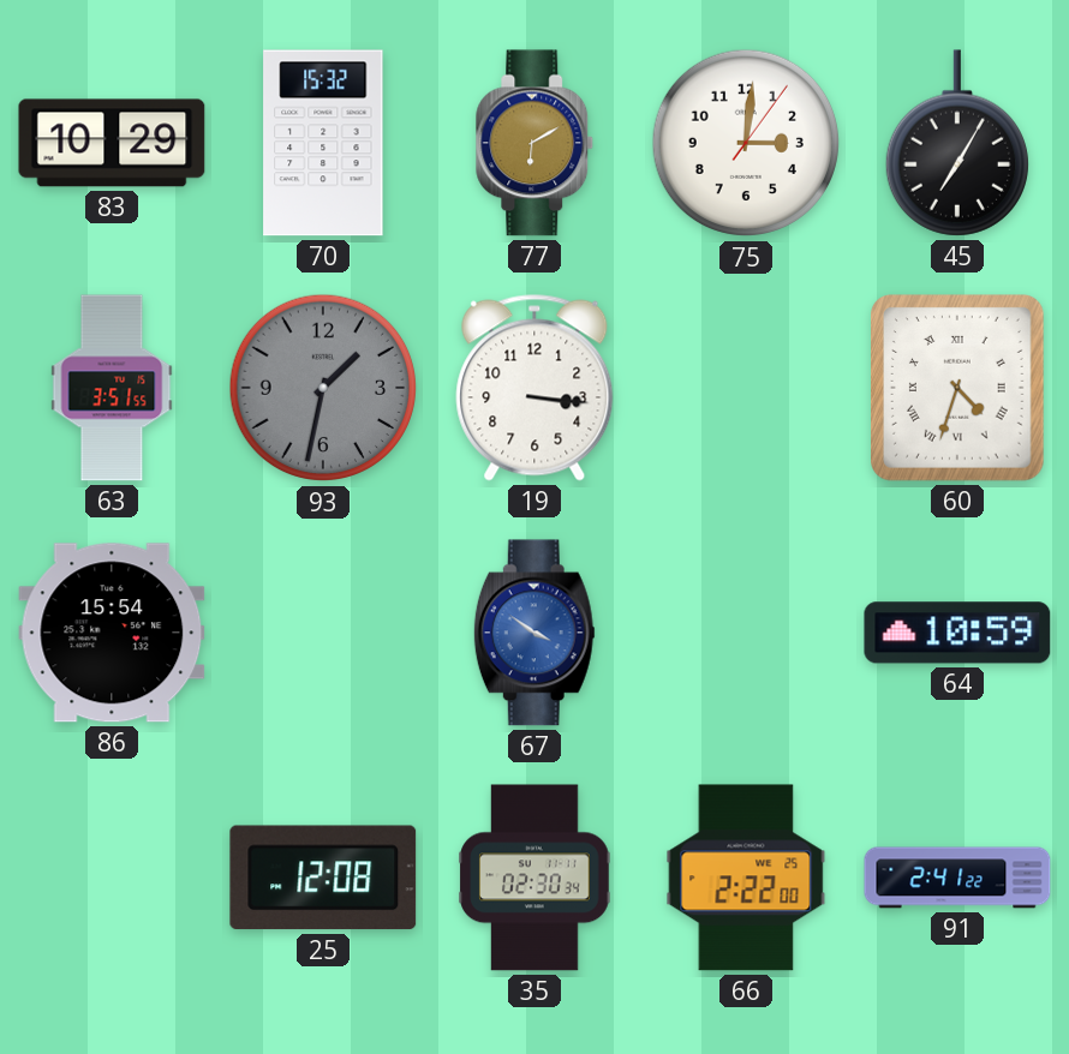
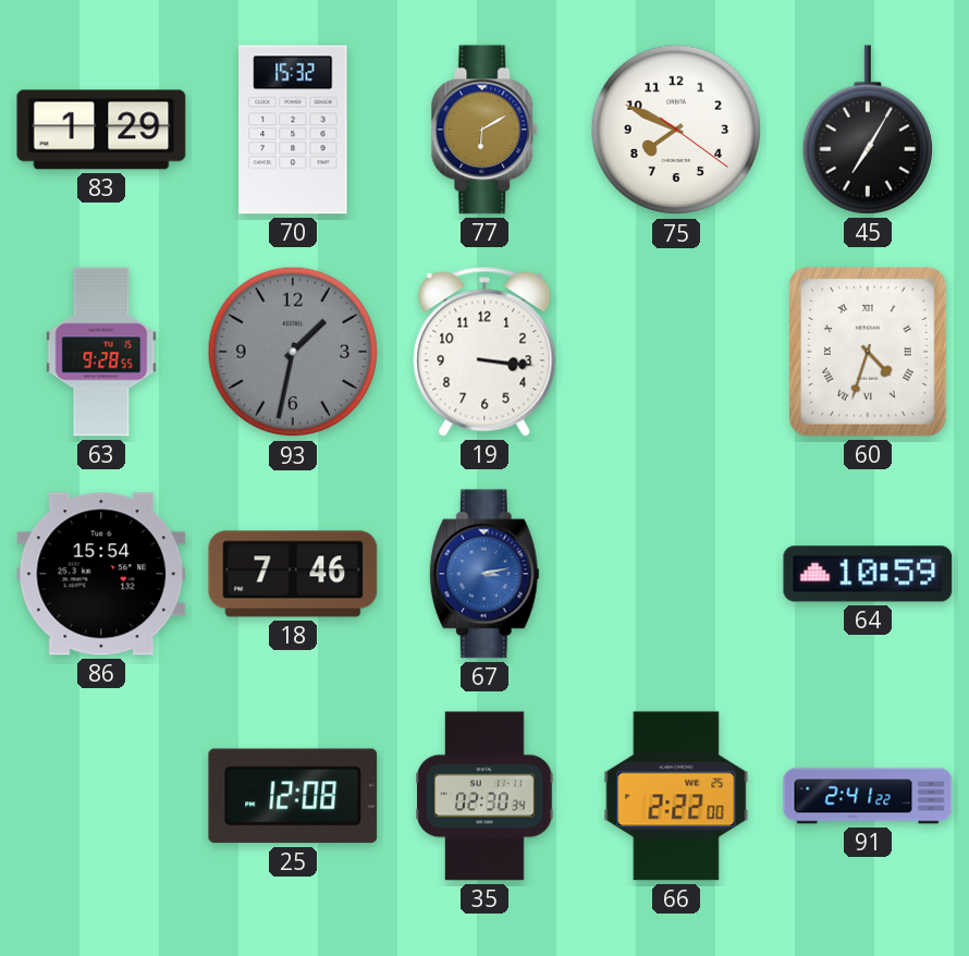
83: 10:29 -> 1:29
75: 3:01 -> 7:49
63: 3:51 -> 9:28
18: none -> 7:46
67: 3:51 -> 3:13
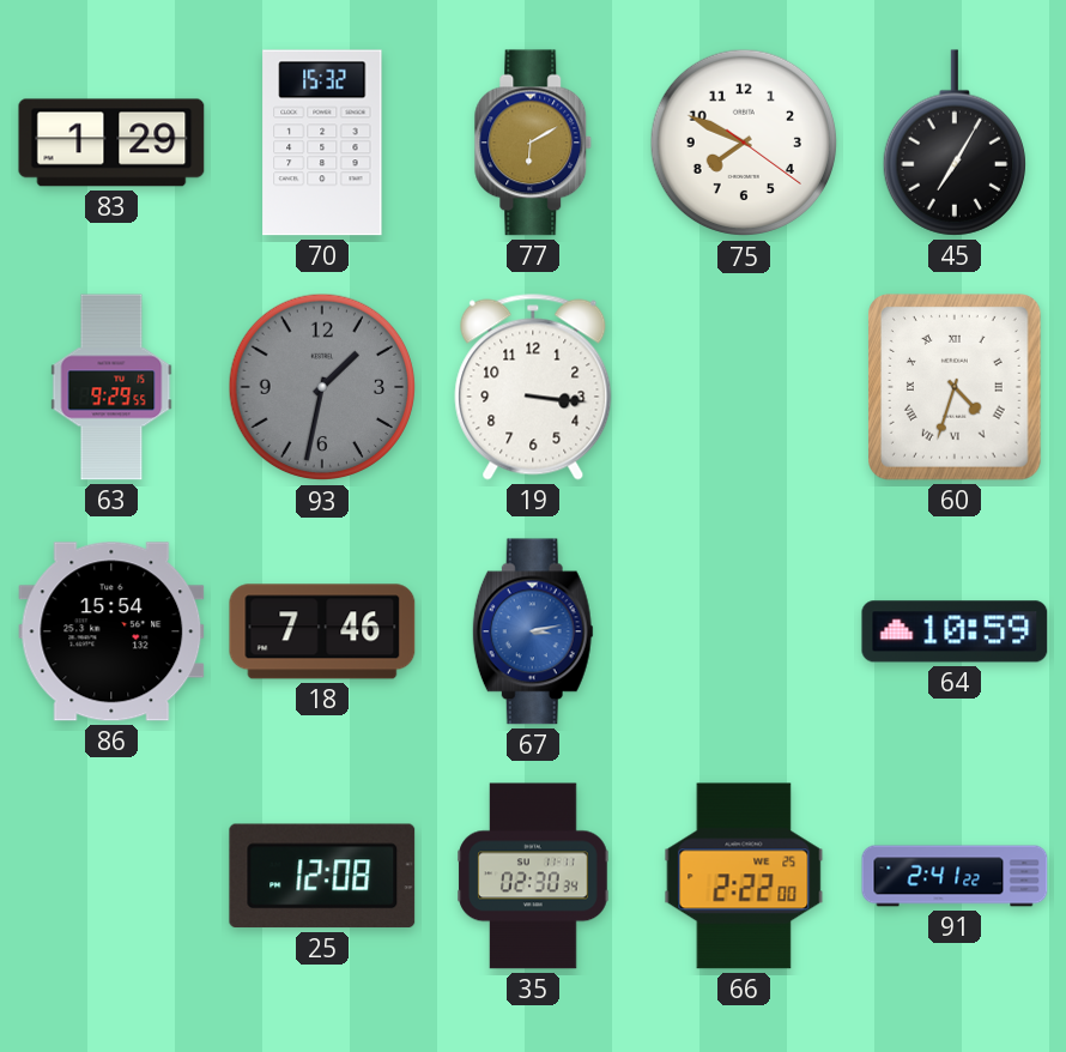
63: 9:28 -> 9:29
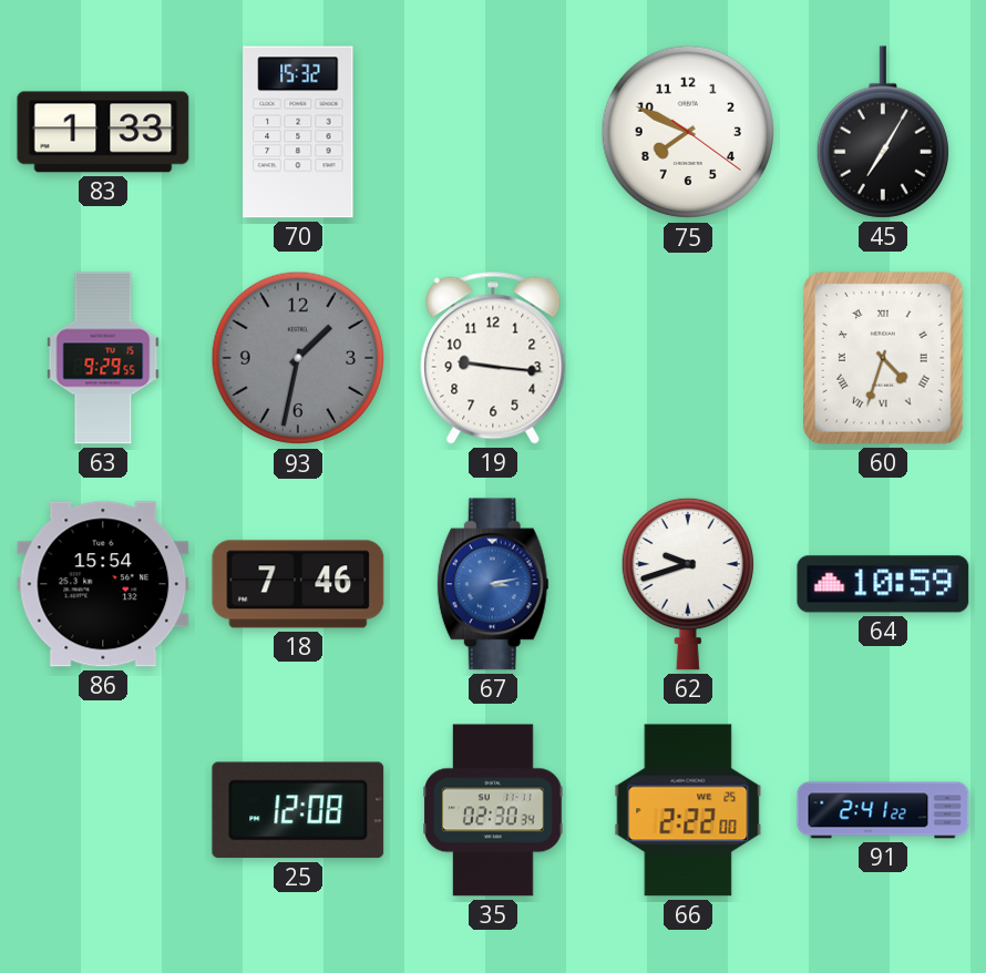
83: 1:29 -> 1:33
77: 6:10 -> none
19: 3:16 -> 9:16
62: none -> 9:42
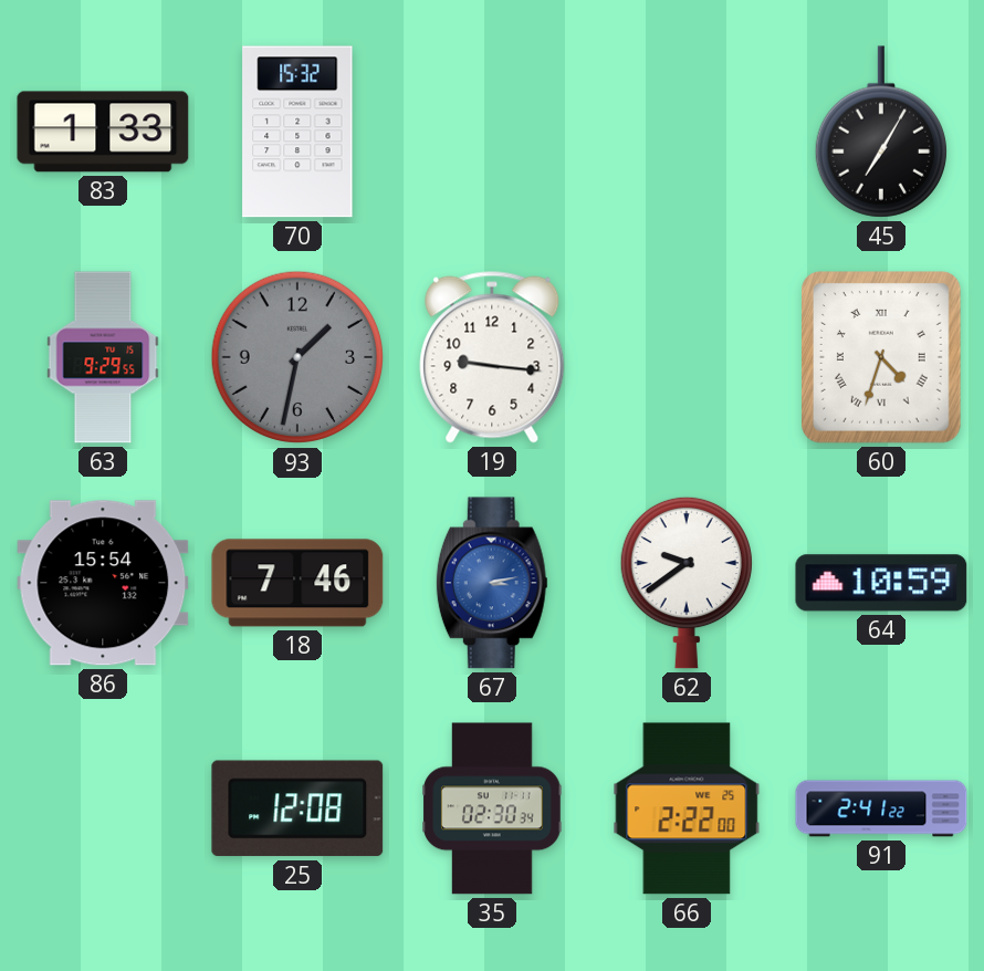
75: 7:49 -> none
62: 9:42 -> 9:39
